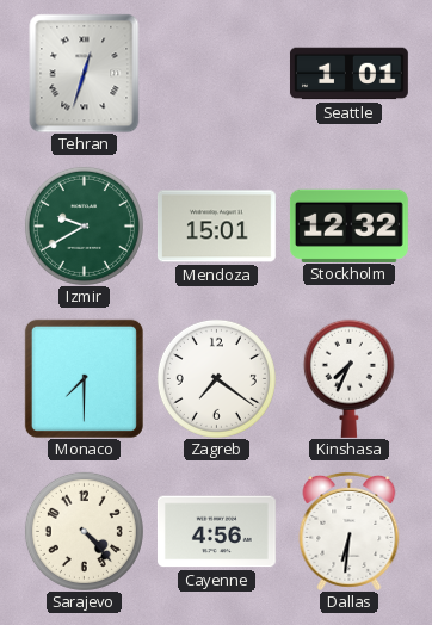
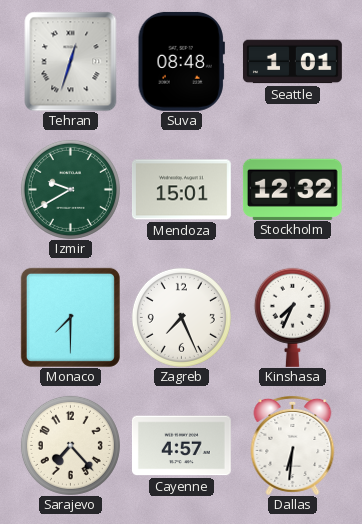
Suva: none -> 08:48
Zagreb: 7:21 -> 7:26
Sarajevo: 4:23 -> 7:23
Cayenne: 4:56 -> 4:57
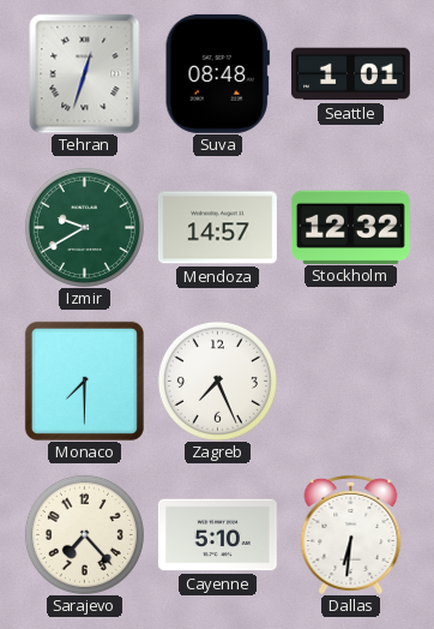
Mendoza: 15:01 -> 14:57
Kinshasa: 7:34 -> none
Cayenne: 4:57 -> 5:10
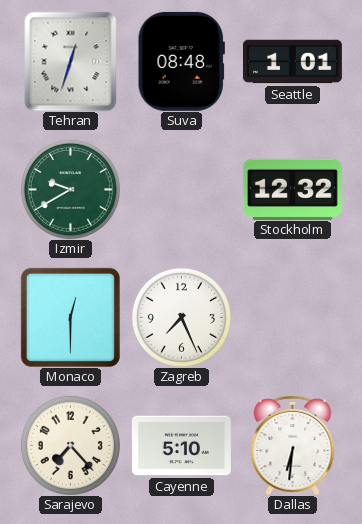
Mendoza: 14:57 -> none
Monaco: 7:30 -> 12:30
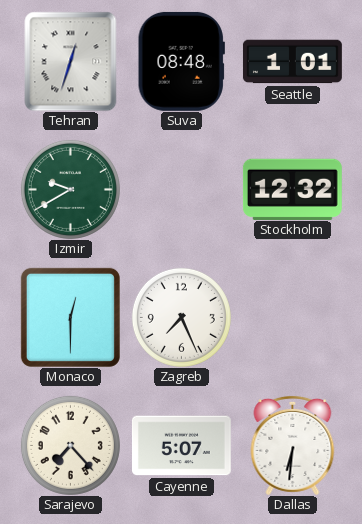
Cayenne: 5:10 -> 5:07
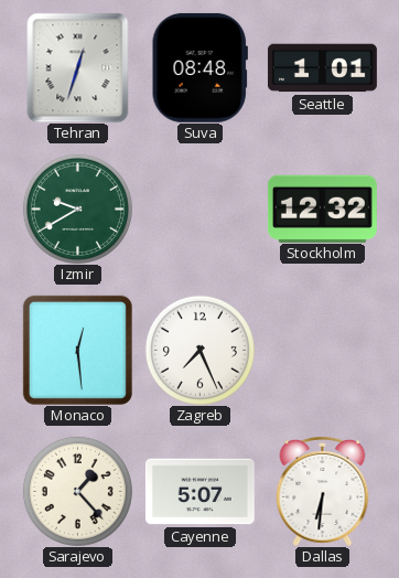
Monaco: 12:30 -> 12:29
Sarajevo: 7:23 -> 1:23
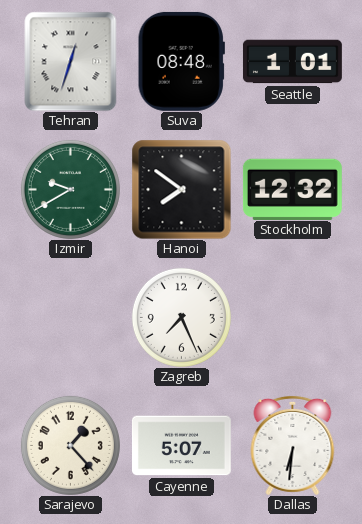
Hanoi: none -> 7:51
Monaco: 12:29 -> none
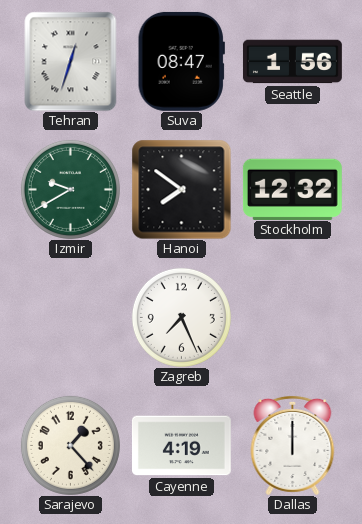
Suva: 08:48 -> 08:47
Seattle: 1:01 -> 1:56
Cayenne: 5:07 -> 4:19
Dallas: 6:31 -> 12:00
